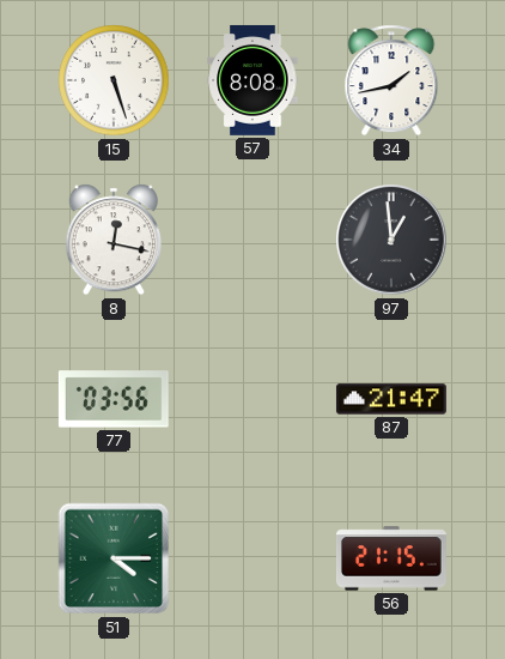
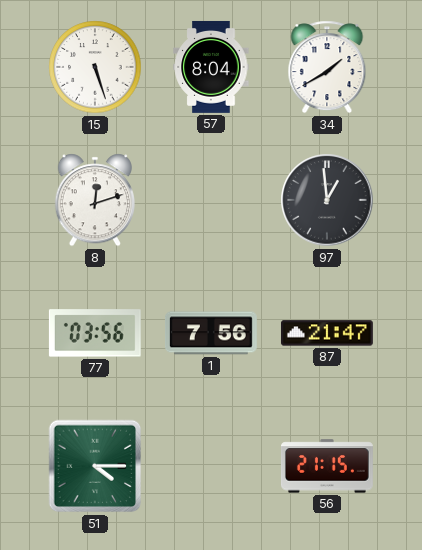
57: 8:08 -> 8:04
34: 1:43 -> 1:40
8: 12:17 -> 12:12
1: none -> 7:56
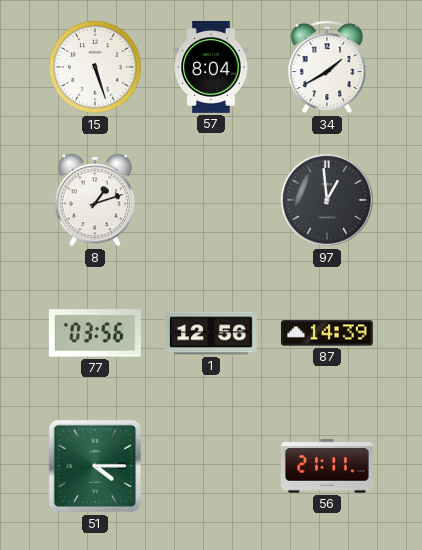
8: 12:12 -> 1:12
1: 7:56 -> 12:56
87: 21:47 -> 14:39
56: 21:15 -> 21:11
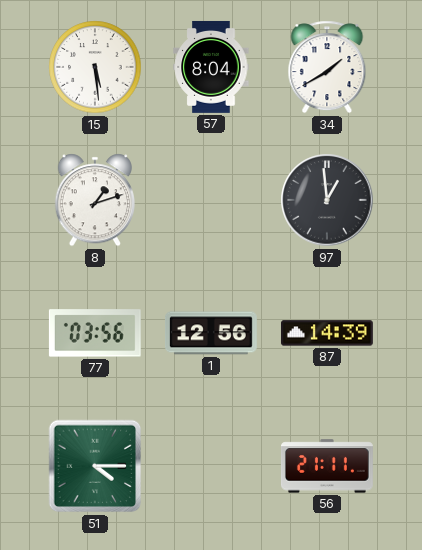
15: 5:27 -> 5:29
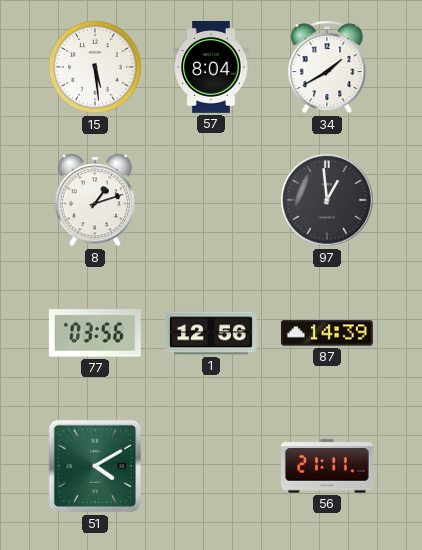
51: 4:15 -> 4:10
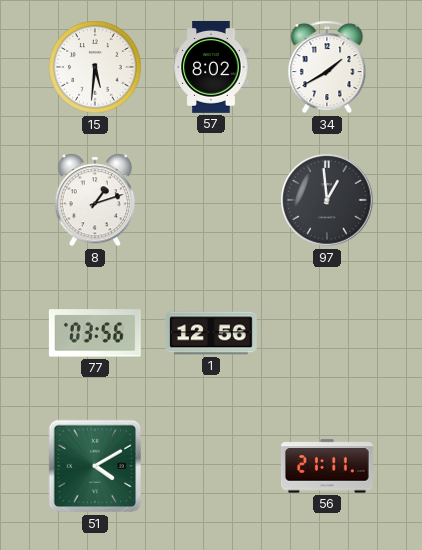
15: 5:29 -> 5:31
57: 8:04 -> 8:02
87: 14:39 -> none
